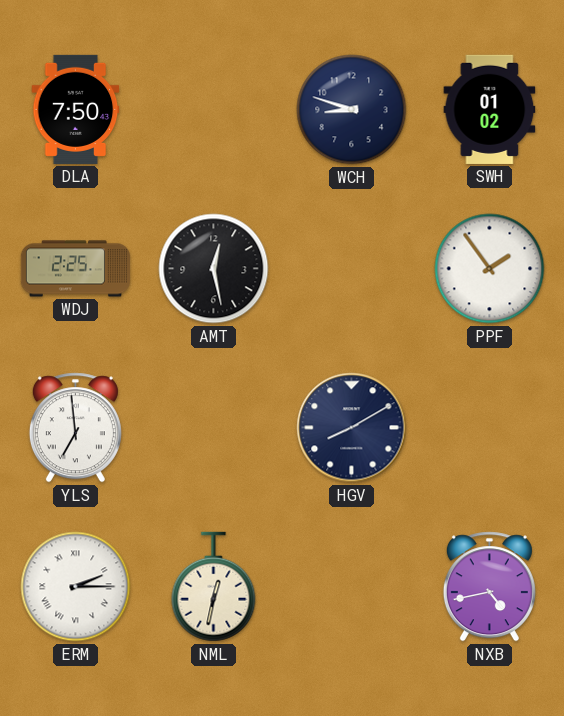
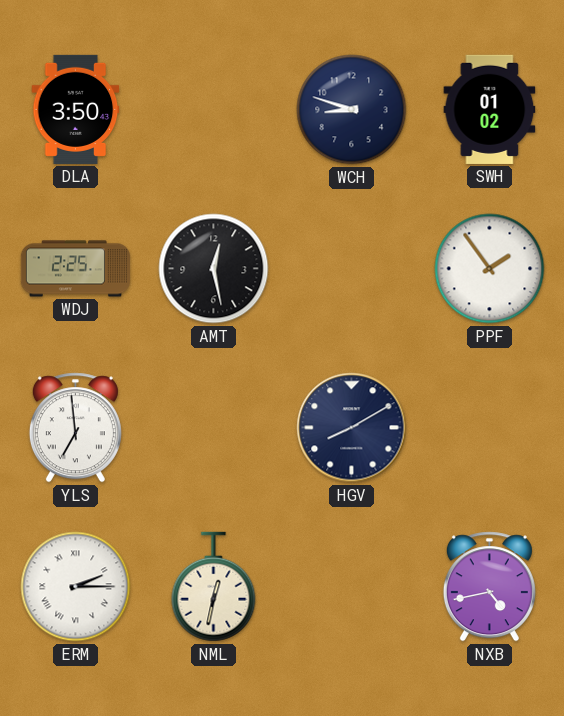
DLA: 7:50 -> 3:50
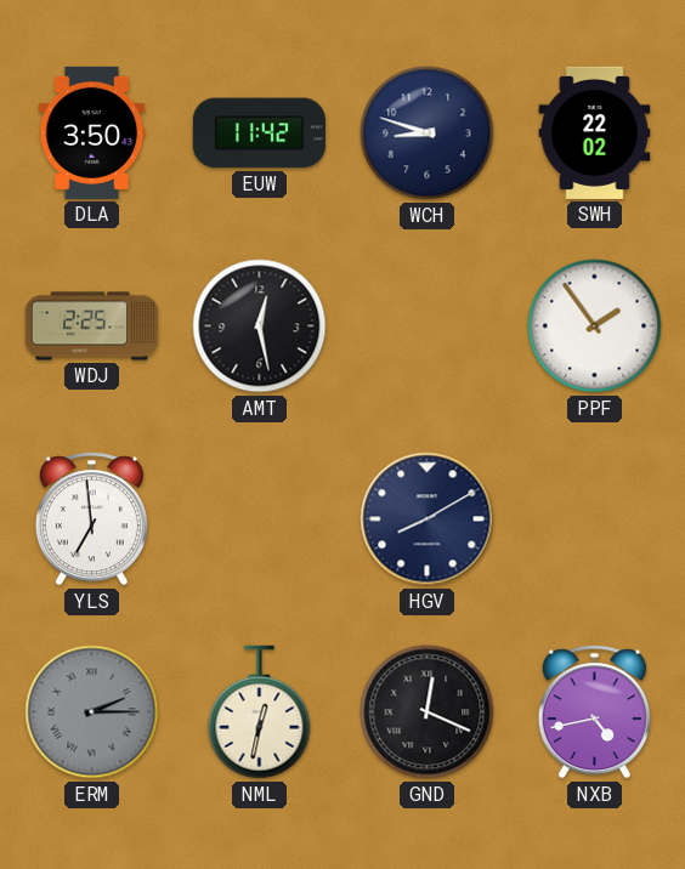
EUW: none -> 11:42
SWH: 01:02 -> 22:02
ERM dial: white -> grey
GND: none -> 12:19
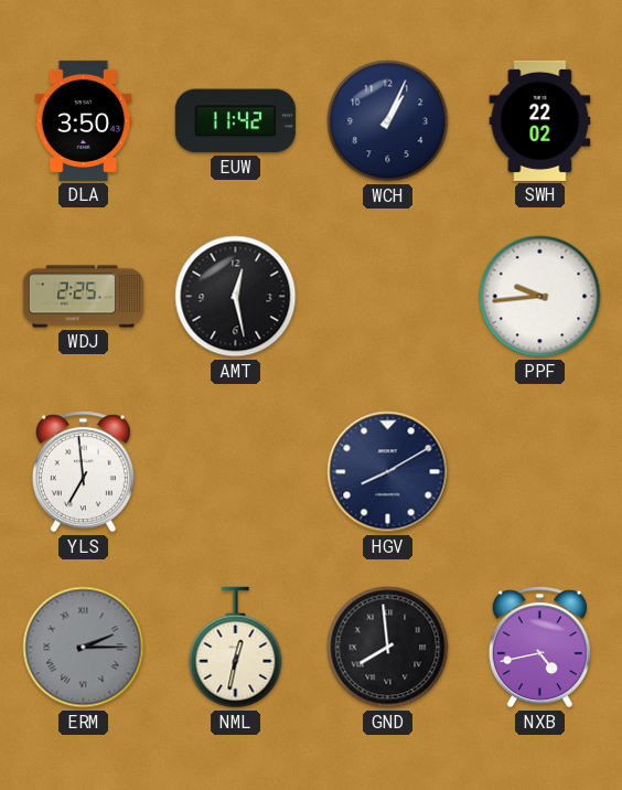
WCH: 8:48 -> 1:04
PPF: 1:54 -> 9:44
GND: 12:19 -> 7:59
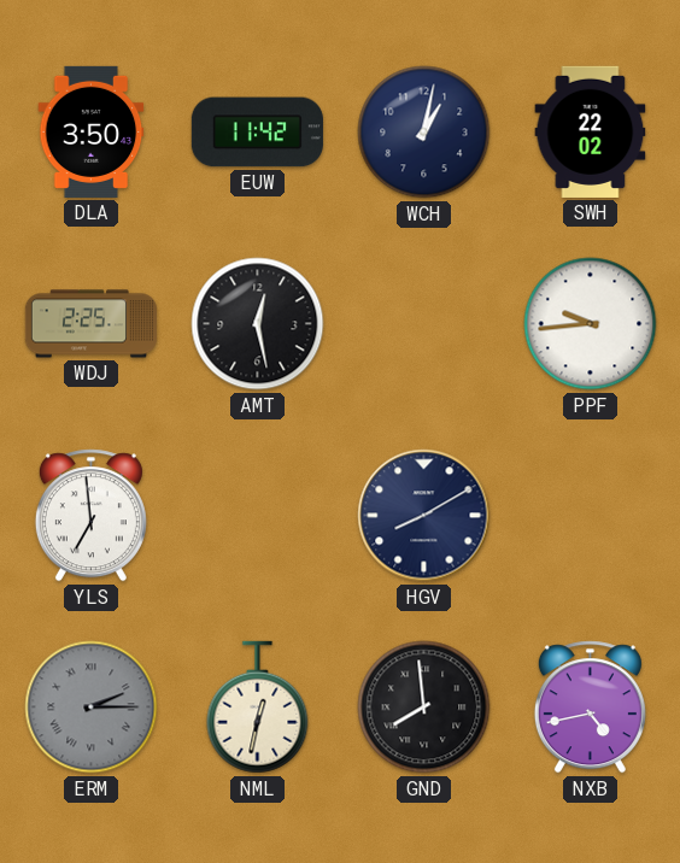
WCH: 1:04 -> 1:02
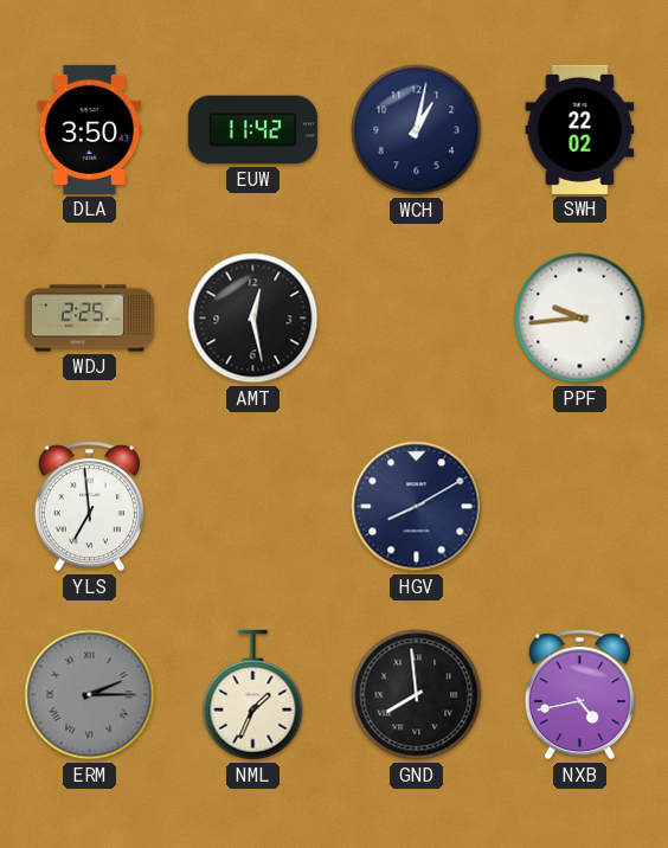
NML: 12:32 -> 1:34
